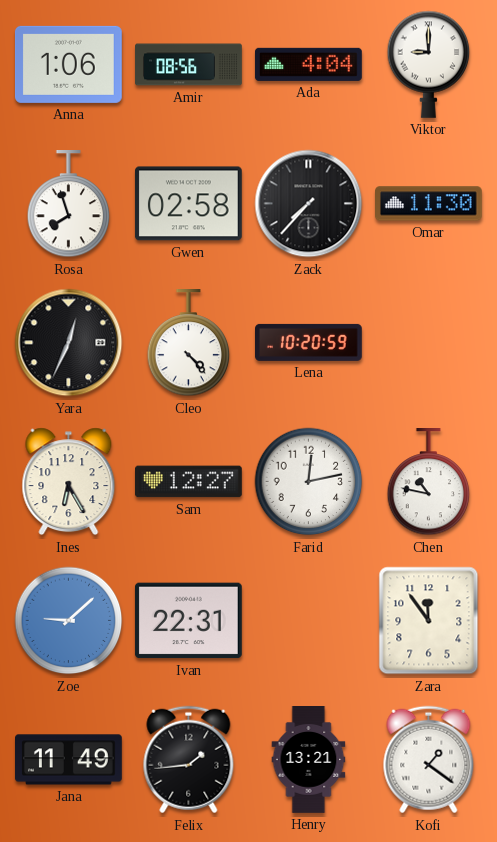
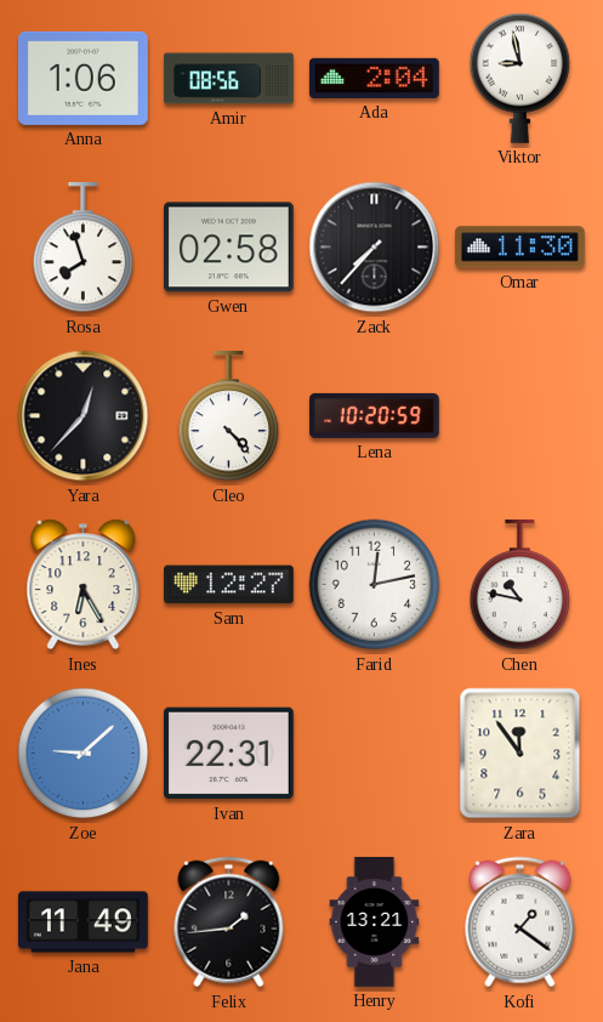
Ada: 4:04 -> 2:04
Viktor: 9:00 -> 8:58
Yara: 12:34 -> 12:37
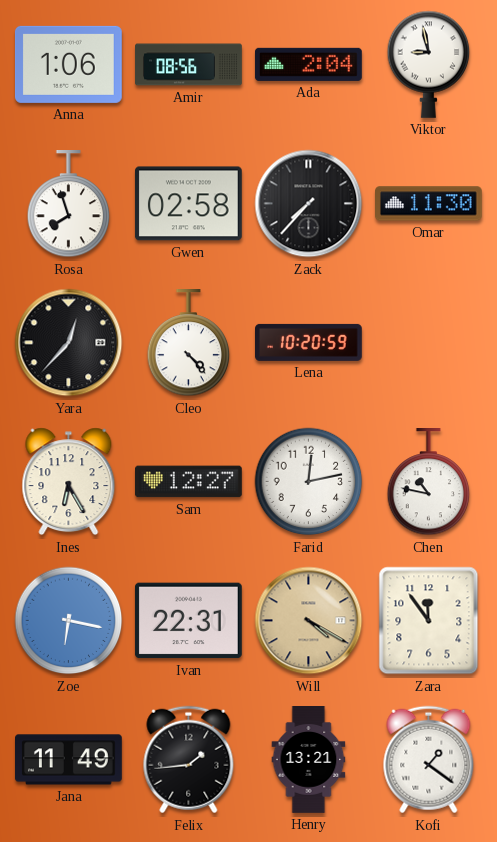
Zoe: 9:08 -> 6:17
Will: none -> 4:20
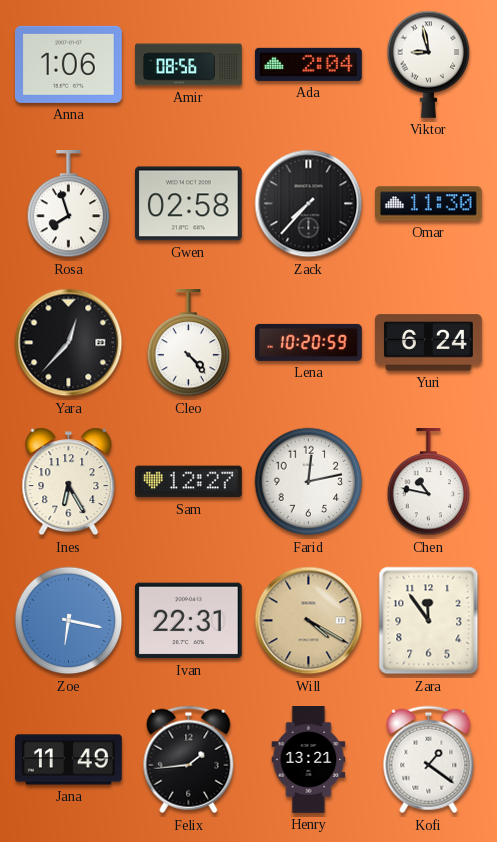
Yuri: none -> 6:24
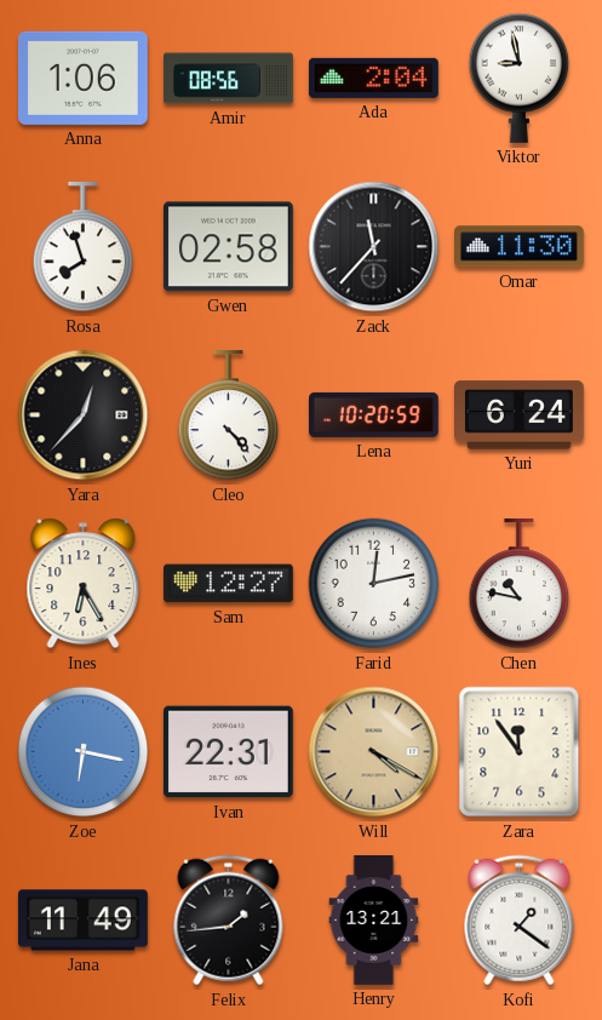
Zack: 7:37 -> 11:37
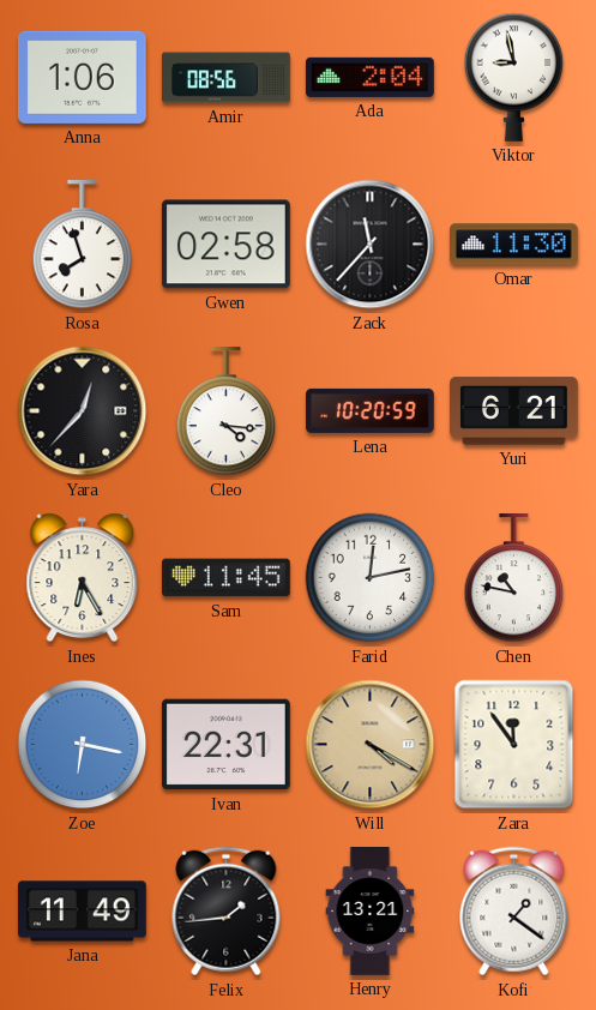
Cleo: 4:23 -> 4:16
Yuri: 6:24 -> 6:21
Sam: 12:27 -> 11:45
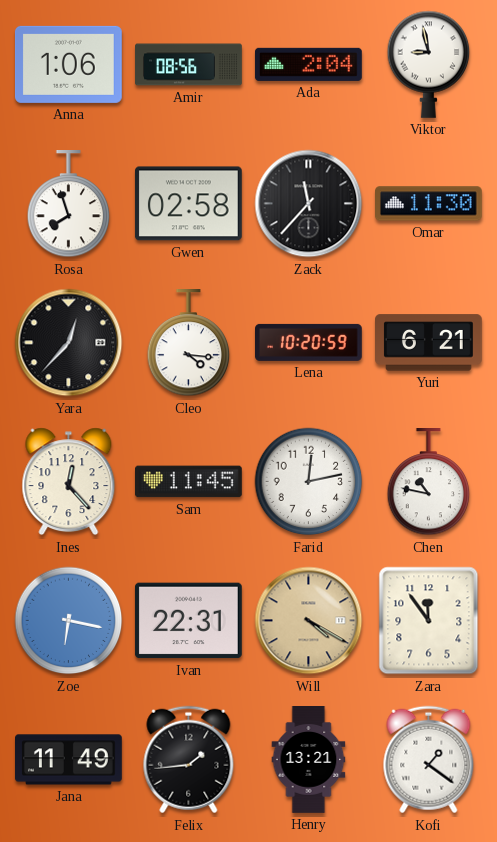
Ines: 6:25 -> 12:23
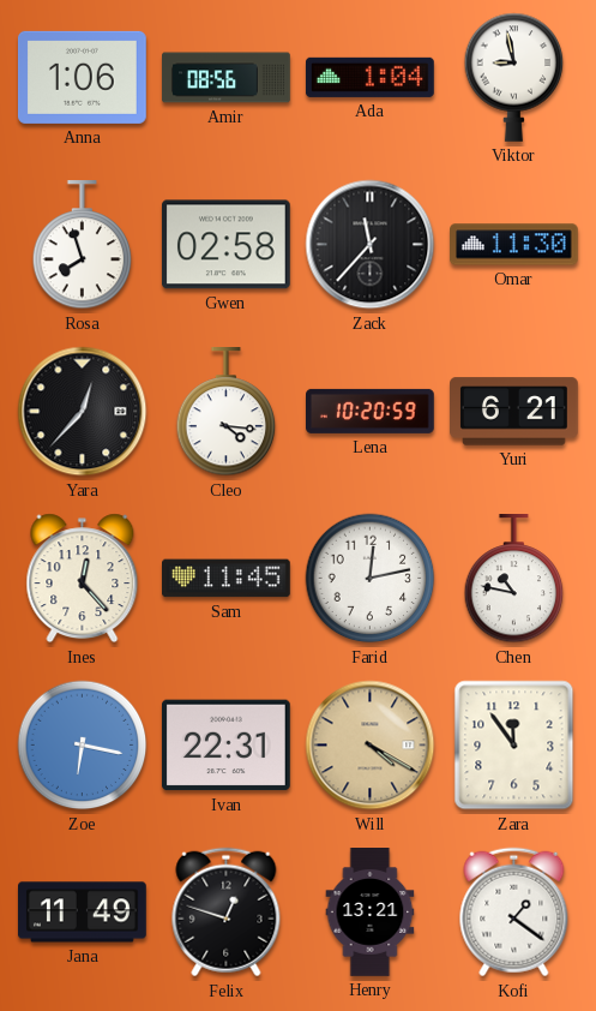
Ada: 2:04 -> 1:04
Felix: 1:44 -> 12:48
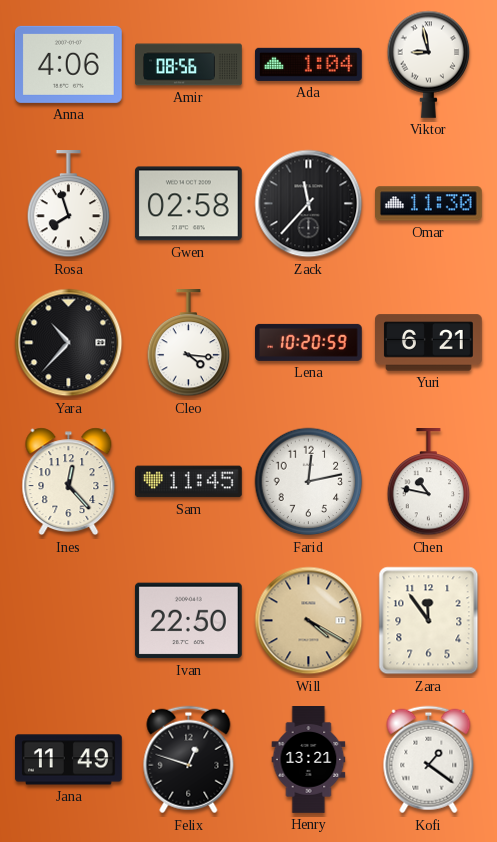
Anna: 1:06 -> 4:06
Yara: 12:37 -> 10:37
Zoe: 6:17 -> none
Ivan: 22:31 -> 22:50
